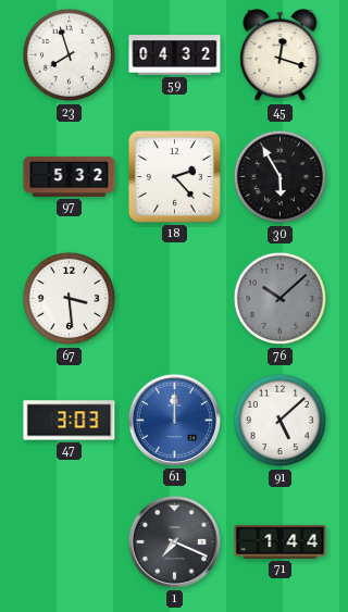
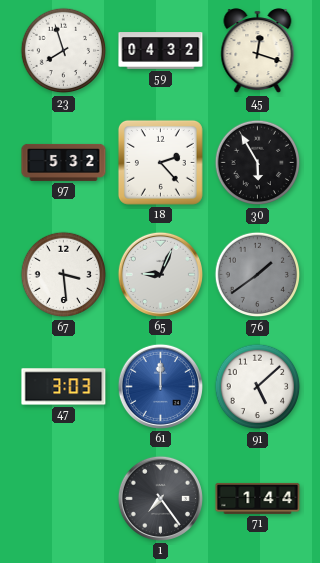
65: none -> 9:04
76: 10:08 -> 1:39
1: 7:19 -> 7:24
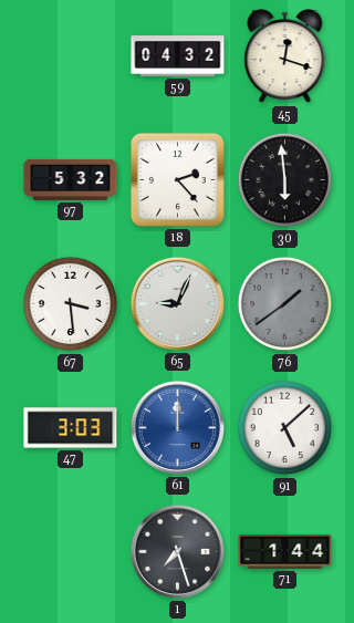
23: 7:57 -> none
30: 5:55 -> 5:59
1: 7:24 -> 7:27
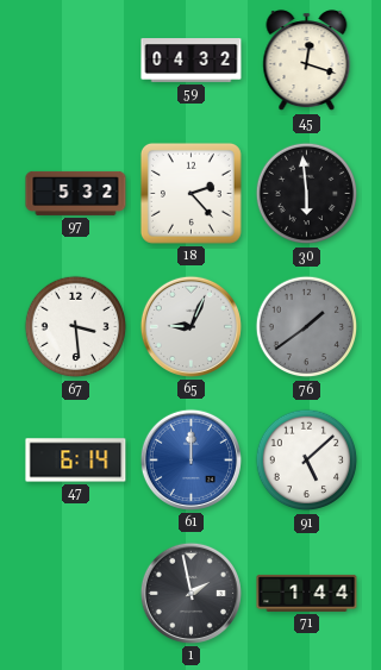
47: 3:03 -> 6:14
1: 7:27 -> 1:58
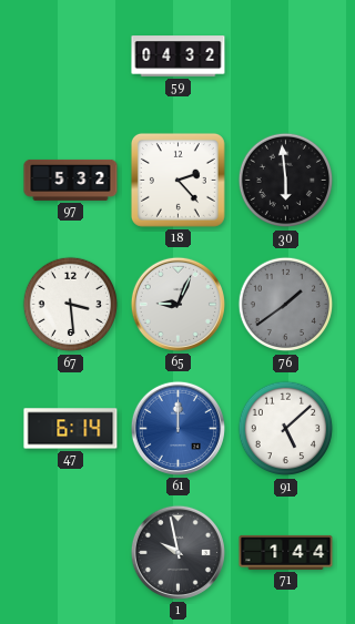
45: 12:18 -> none
1: 1:58 -> 9:58
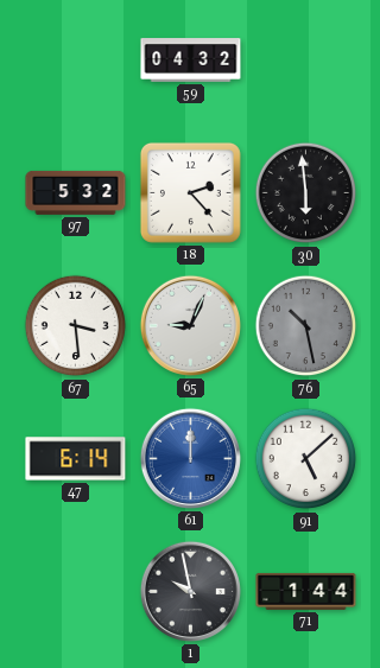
76: 1:39 -> 10:28
